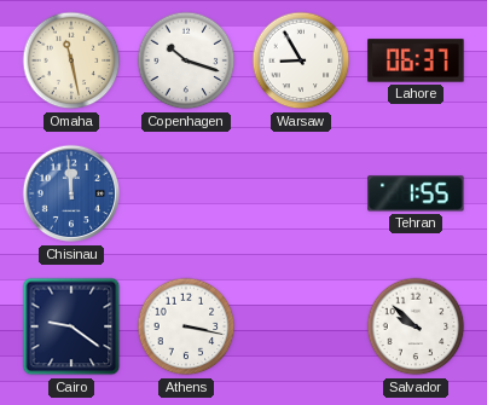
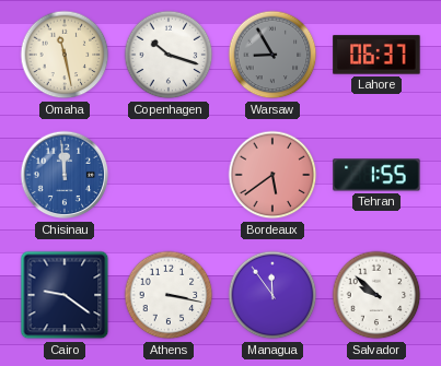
Warsaw dial: white -> grey
Bordeaux: none -> 5:39
Managua: none -> 11:54
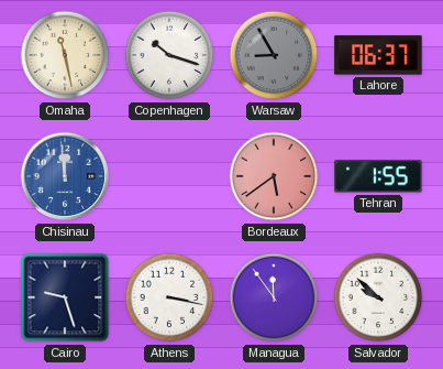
Cairo: 9:21 -> 9:27
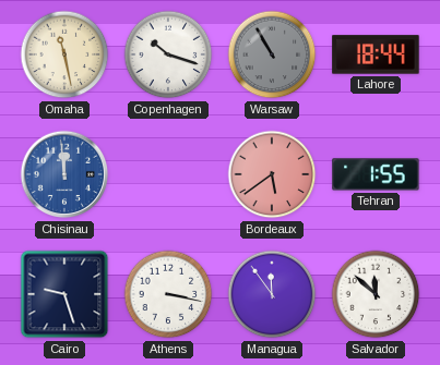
Warsaw: 8:55 -> 10:55
Lahore: 06:37 -> 18:44
Salvador: 9:52 -> 11:52
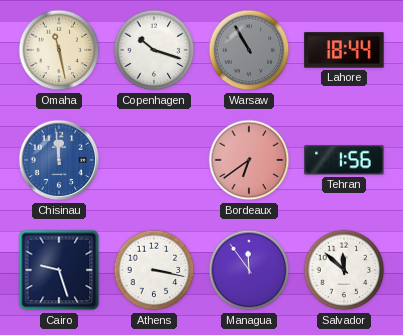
Bordeaux: 5:39 -> 6:39
Tehran: 1:55 -> 1:56
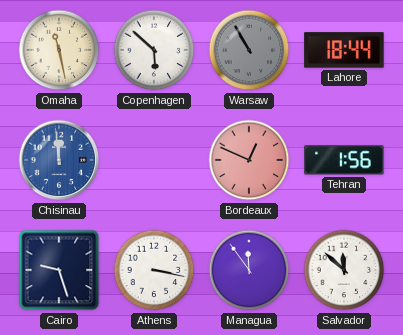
Copenhagen: 10:18 -> 5:52
Bordeaux: 6:39 -> 12:49
